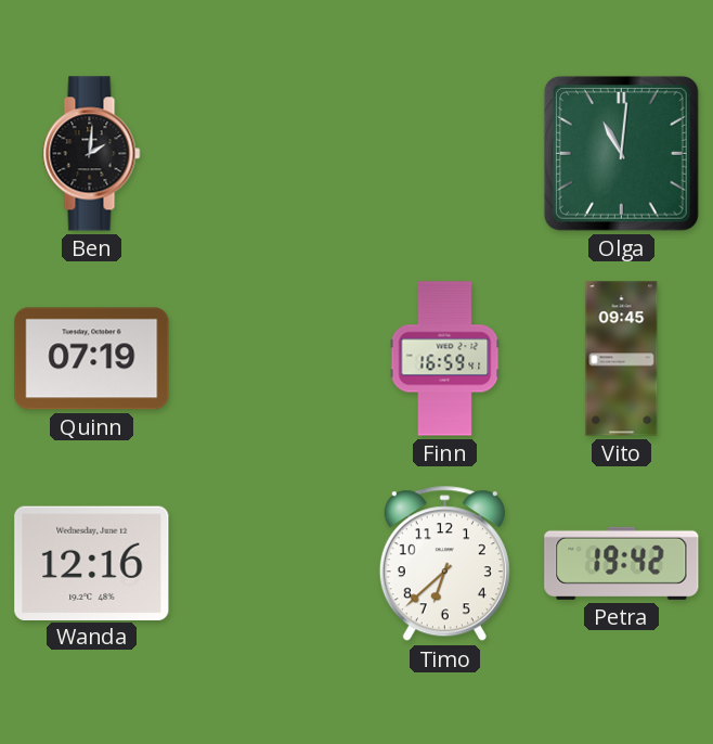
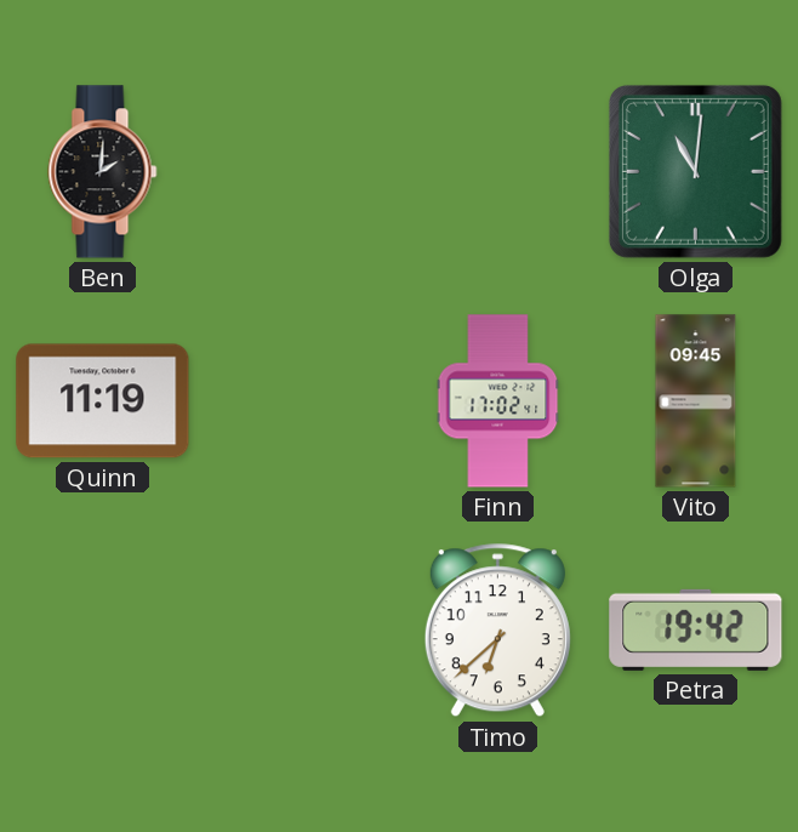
Quinn: 07:19 -> 11:19
Finn: 16:59 -> 17:02
Wanda: 12:16 -> none
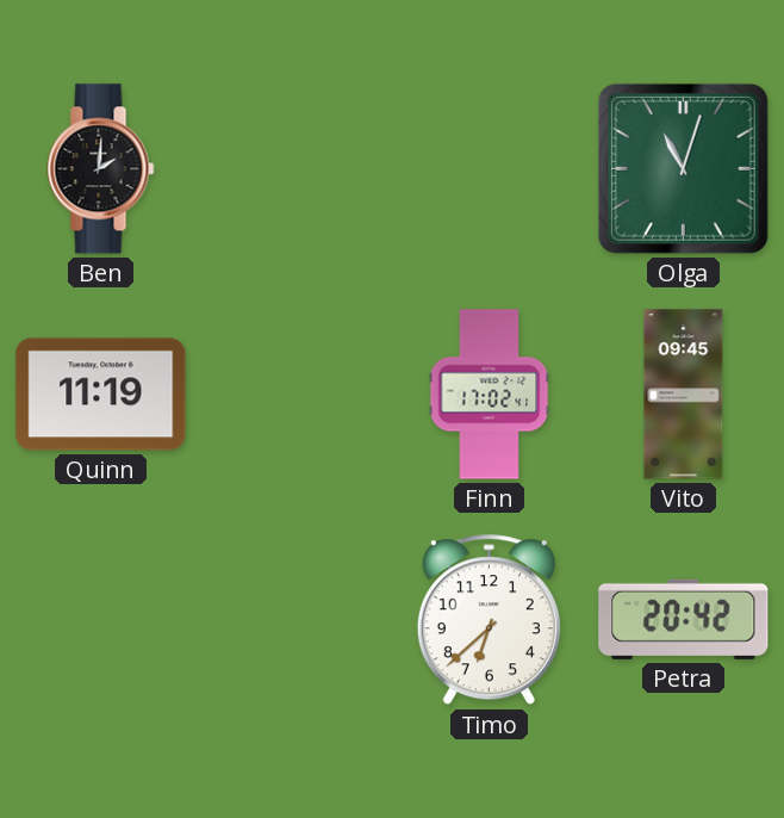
Olga: 11:01 -> 11:03
Petra: 19:42 -> 20:42
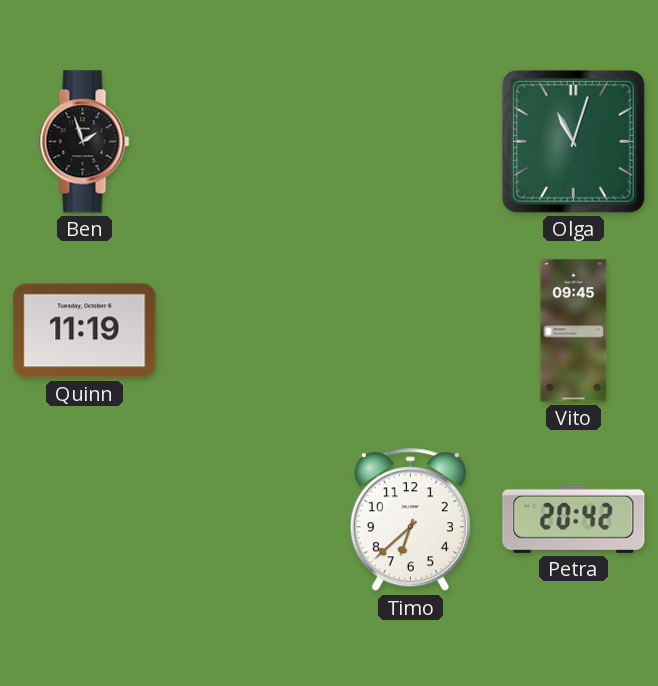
Ben: 2:01 -> 1:57
Finn: 17:02 -> none
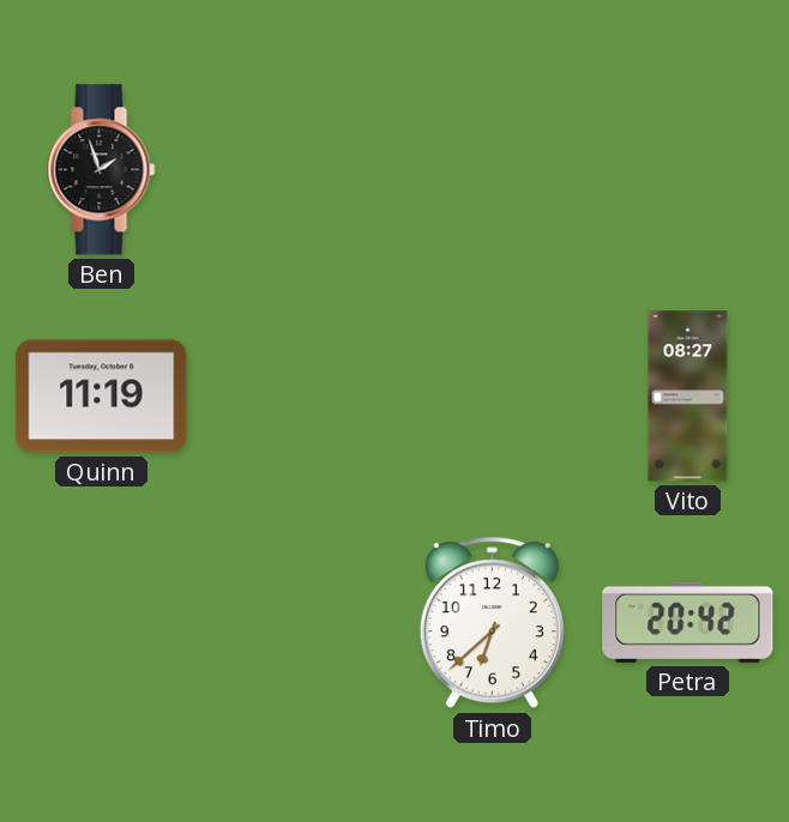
Olga: 11:03 -> none
Vito: 09:45 -> 08:27
